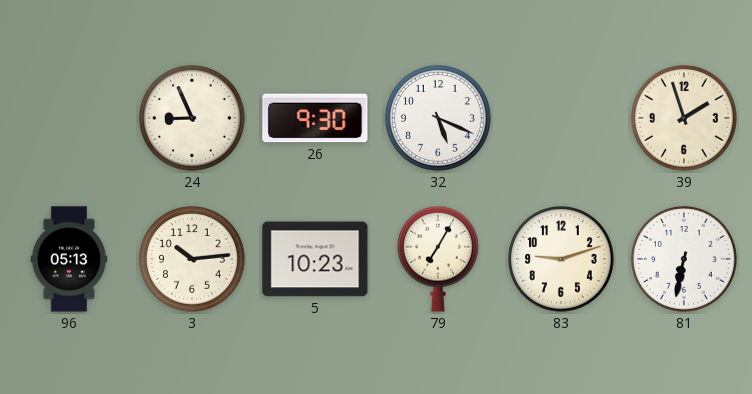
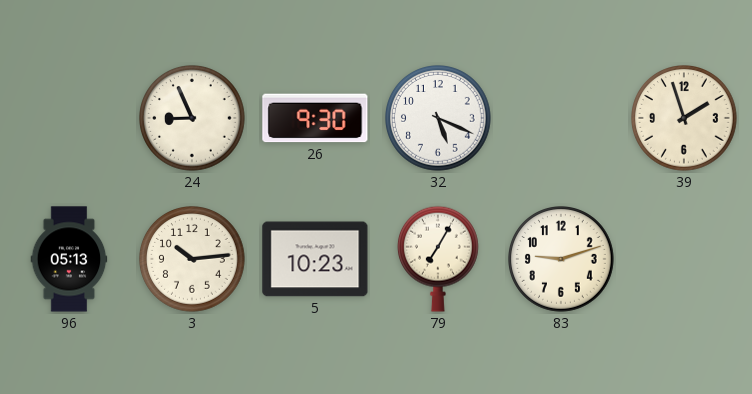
81: 6:32 -> none
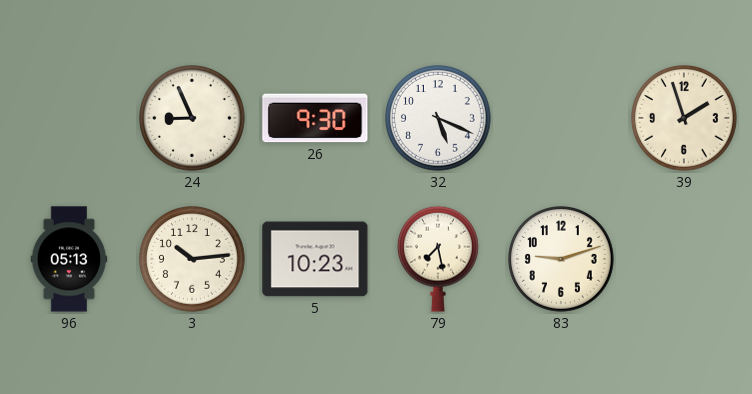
79: 7:05 -> 7:28
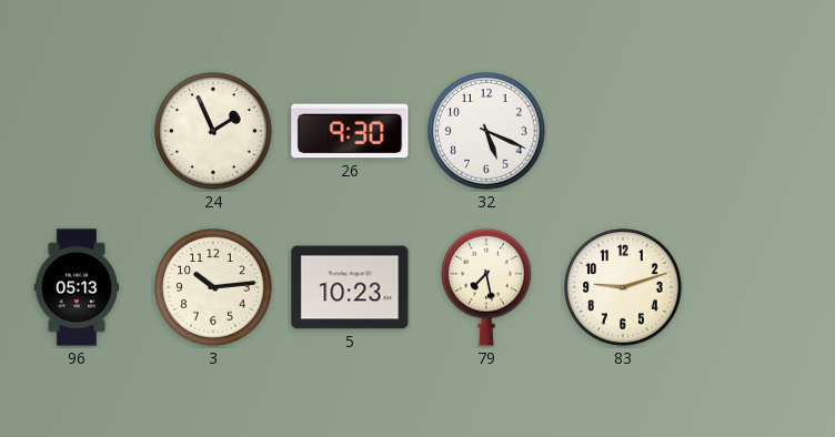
24: 8:56 -> 1:56
39: 1:57 -> none
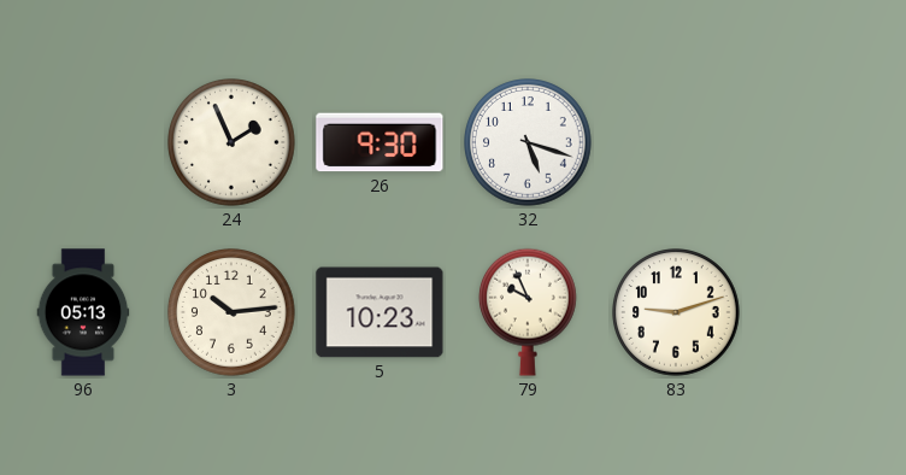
32: 5:19 -> 5:18
79: 7:28 -> 9:56
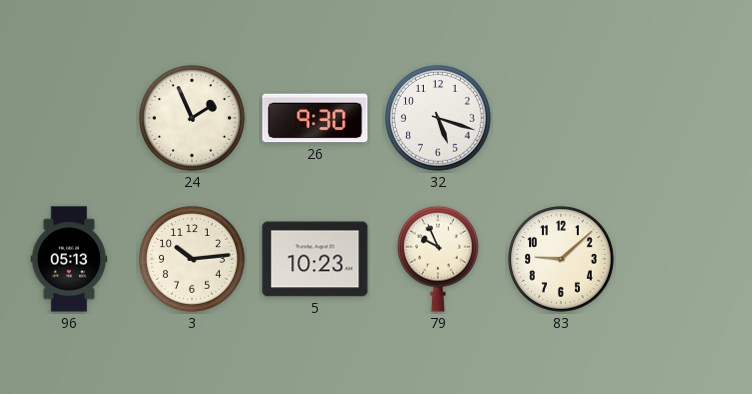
83: 9:12 -> 9:08
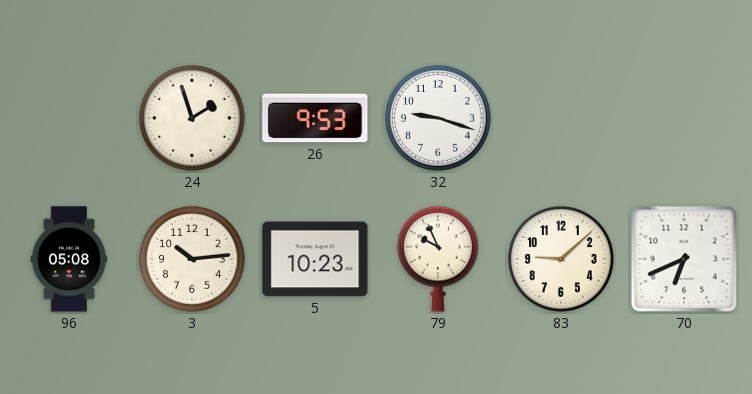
24: 1:56 -> 1:57
26: 9:30 -> 9:53
32: 5:18 -> 9:18
96: 05:13 -> 05:08
70: none -> 6:41
